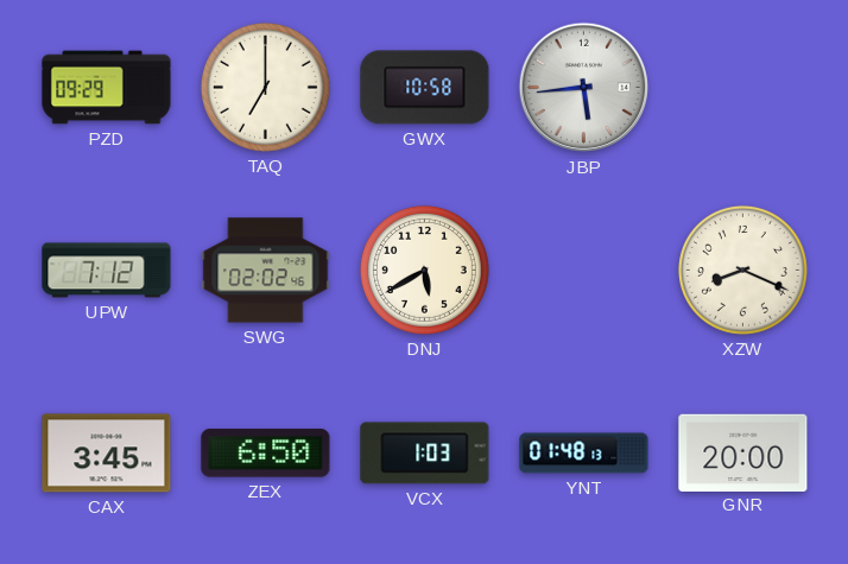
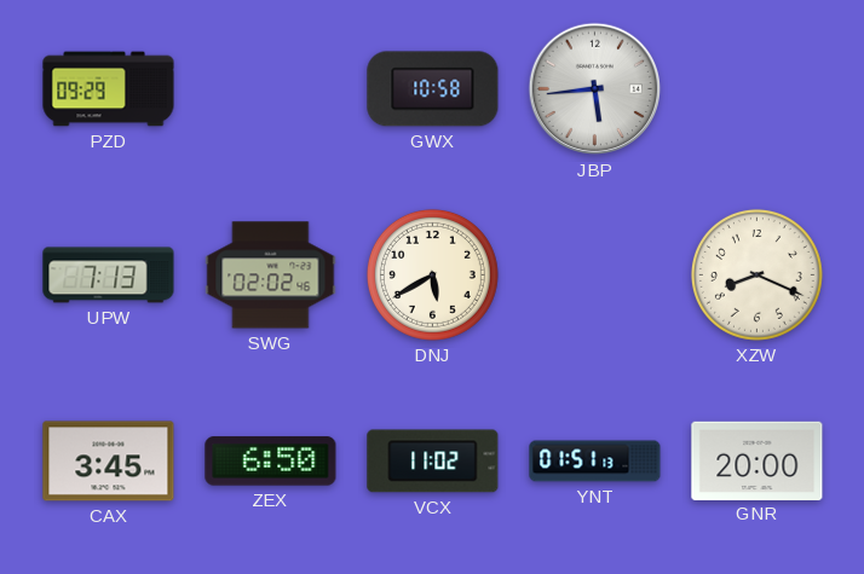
TAQ: 7:00 -> none
UPW: 7:12 -> 7:13
VCX: 1:03 -> 11:02
YNT: 01:48 -> 01:51
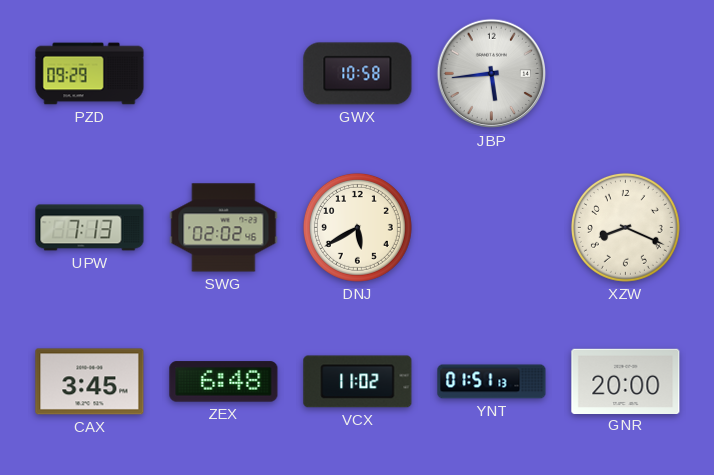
ZEX: 6:50 -> 6:48
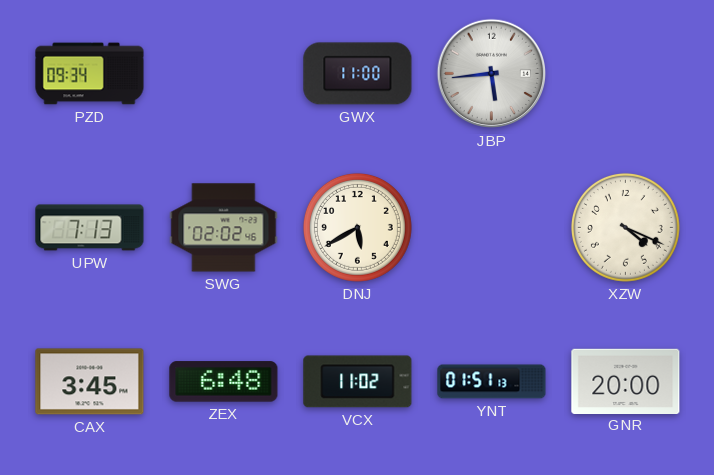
PZD: 09:29 -> 09:34
GWX: 10:58 -> 11:00
XZW: 8:19 -> 4:19
